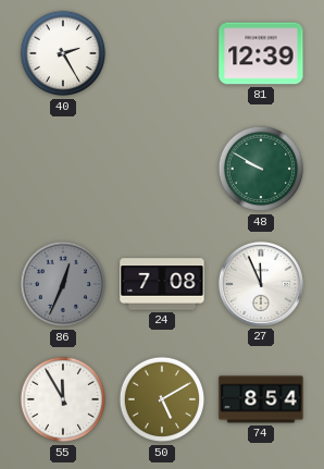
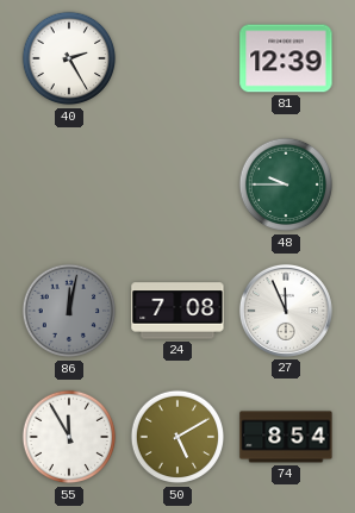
48: 9:50 -> 9:45
86: 12:34 -> 12:02
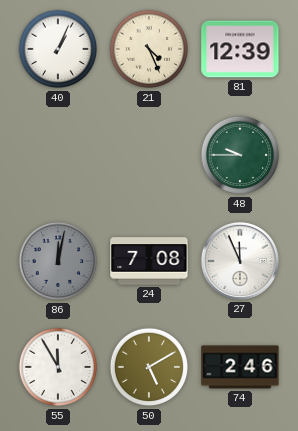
40: 2:25 -> 1:04
21: none -> 4:26
74: 8:54 -> 2:46
